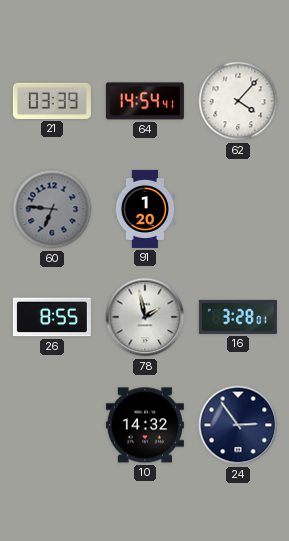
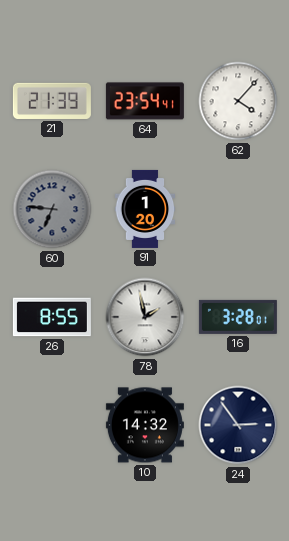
21: 03:39 -> 21:39
64: 14:54 -> 23:54
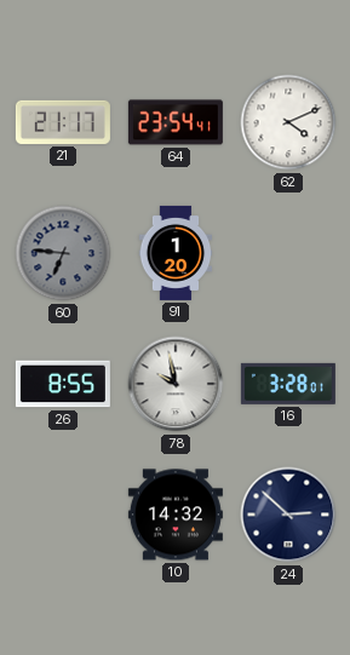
21: 21:39 -> 21:17
62: 4:07 -> 4:11
78: 1:58 -> 9:58
24: 2:54 -> 2:52
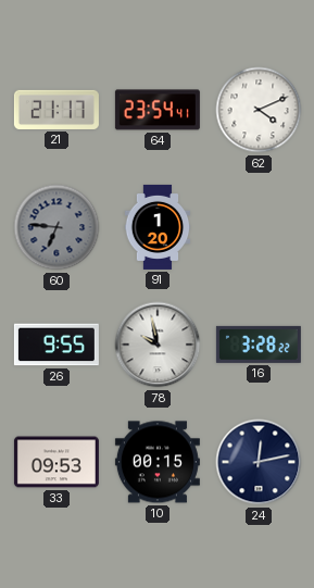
26: 8:55 -> 9:55
16: 3:28:01 -> 3:28:22
33: none -> 09:53
10: 14:32 -> 00:15
24: 2:52 -> 12:13
